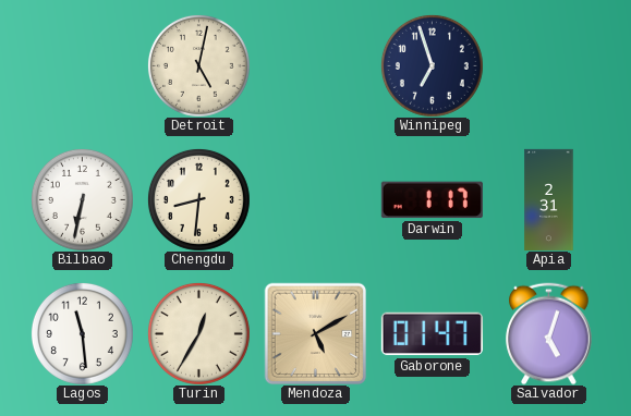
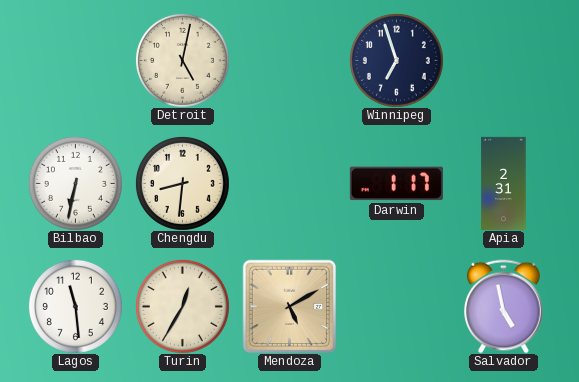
Gaborone: 01:47 -> none
Salvador: 5:03 -> 4:58
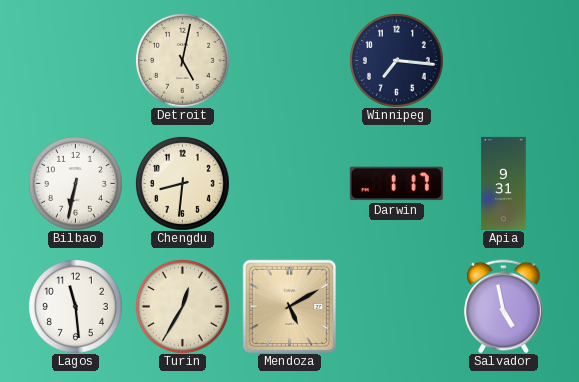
Winnipeg: 6:57 -> 7:16
Apia: 2:31 -> 9:31
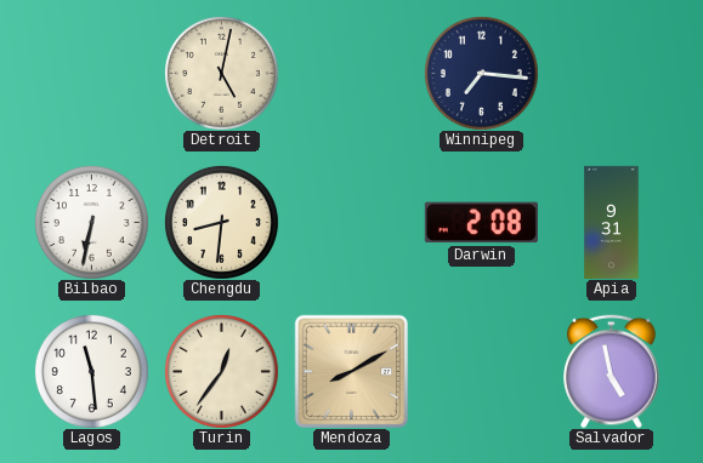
Darwin: 1:17 -> 2:08
Turin: 12:35 -> 12:36
Mendoza: 5:10 -> 8:10
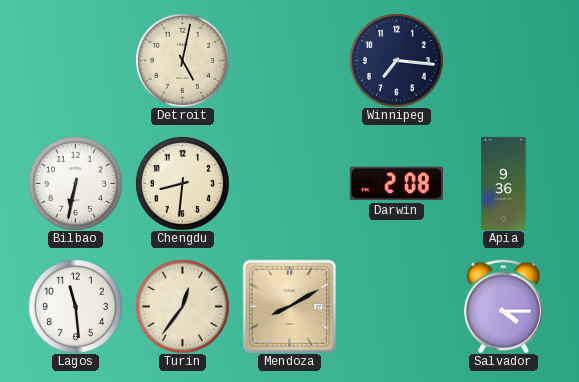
Apia: 9:31 -> 9:36
Salvador: 4:58 -> 4:15
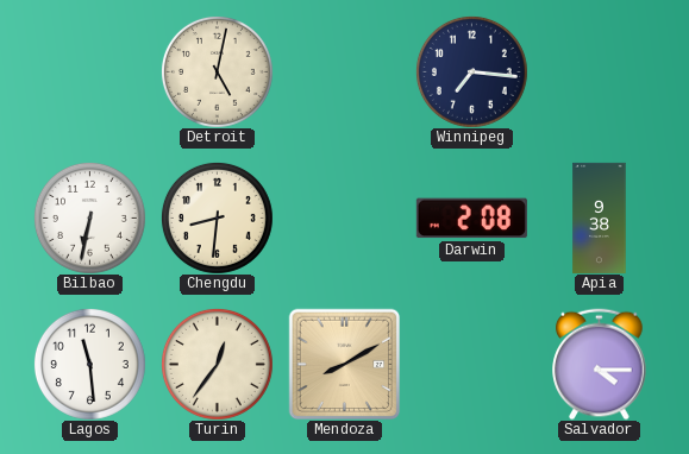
Apia: 9:36 -> 9:38
